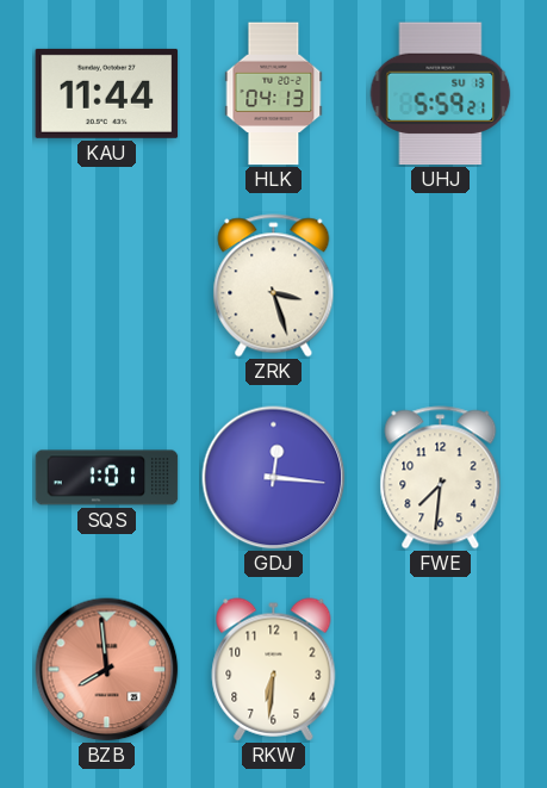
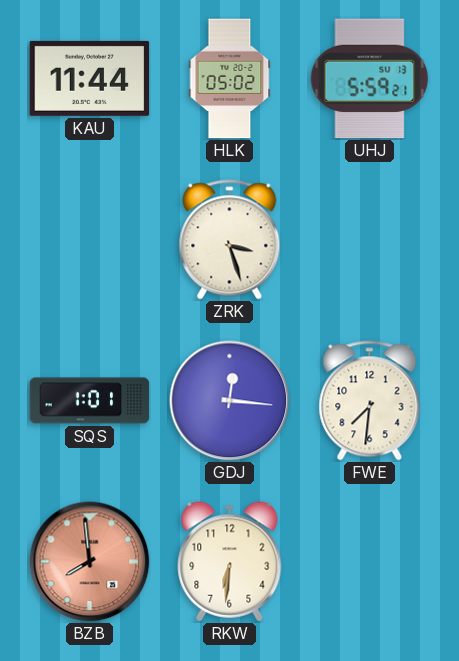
HLK: 04:13 -> 05:02
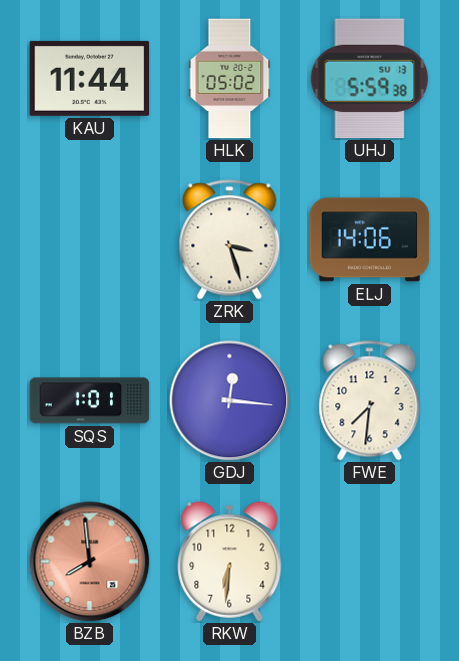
UHJ: 5:59:21 -> 5:59:38
ELJ: none -> 14:06
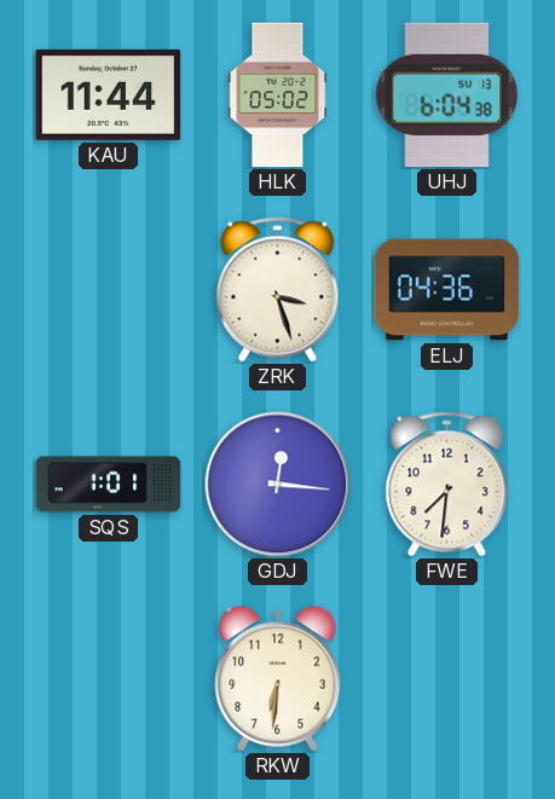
UHJ: 5:59 -> 6:04
ELJ: 14:06 -> 04:36
BZB: 7:59 -> none
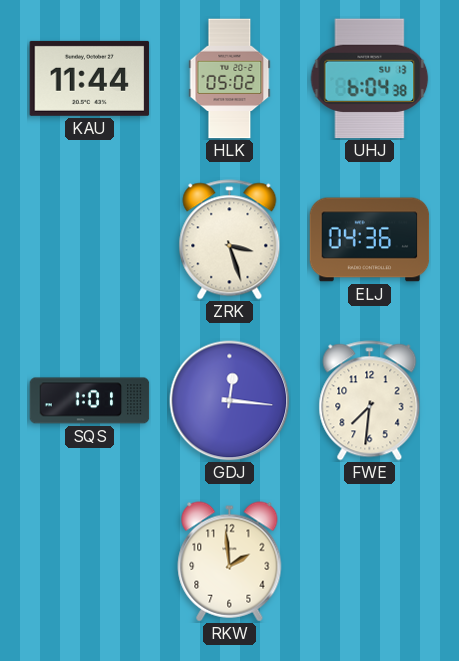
RKW: 6:31 -> 1:59
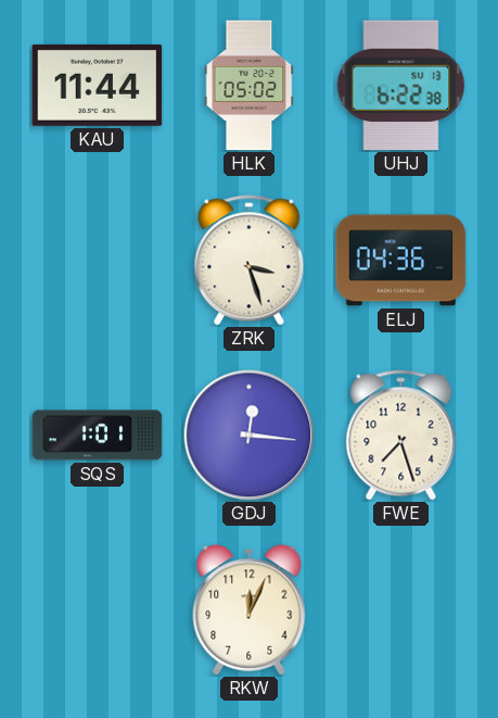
UHJ: 6:04 -> 6:22
FWE: 7:31 -> 7:27
RKW: 1:59 -> 12:04
